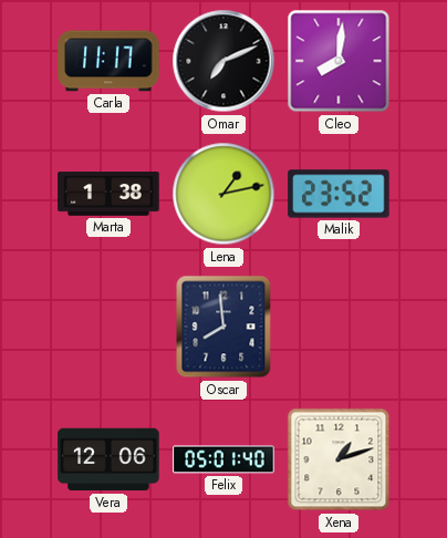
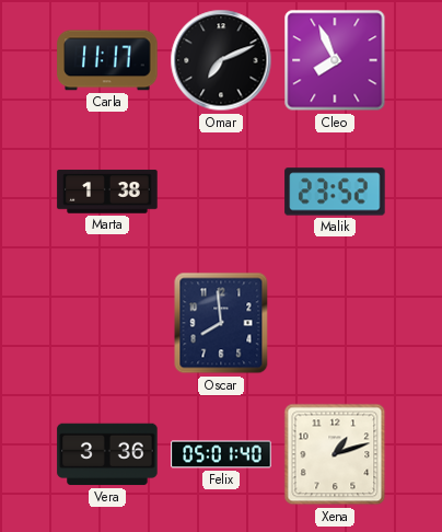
Cleo: 8:01 -> 7:56
Lena: 1:13 -> none
Vera: 12:06 -> 3:36
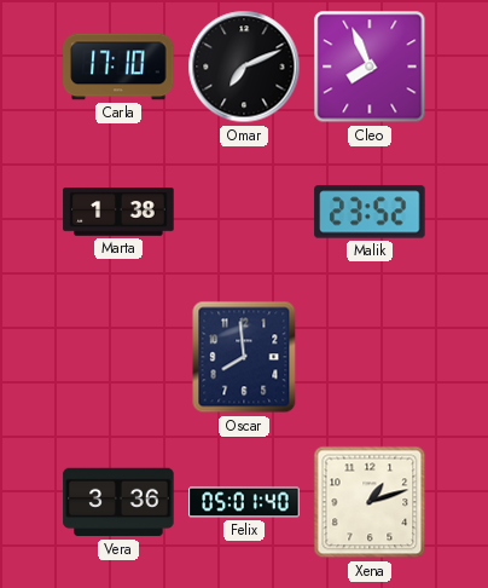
Carla: 11:17 -> 17:10
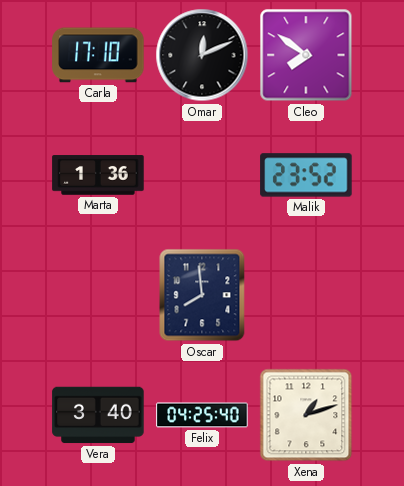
Omar: 7:11 -> 12:11
Cleo: 7:56 -> 7:51
Marta: 1:38 -> 1:36
Vera: 3:36 -> 3:40
Felix: 05:01 -> 04:25
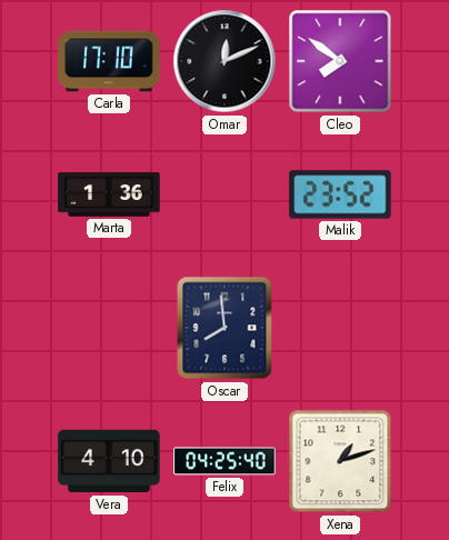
Vera: 3:40 -> 4:10
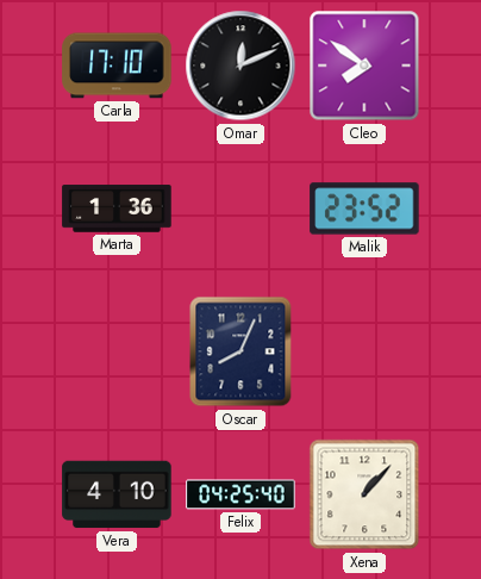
Oscar: 7:59 -> 8:04
Xena: 1:12 -> 1:07
